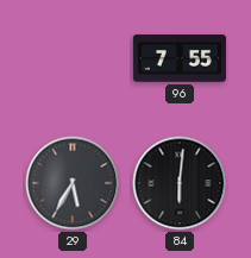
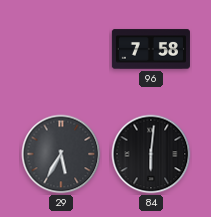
96: 7:55 -> 7:58
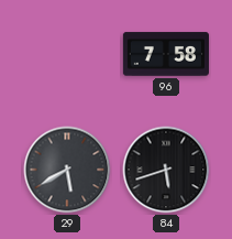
29: 5:35 -> 5:40
84: 6:01 -> 5:42
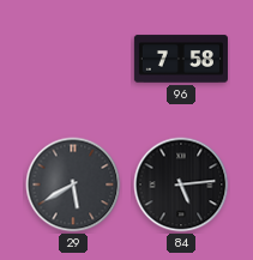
84: 5:42 -> 5:14
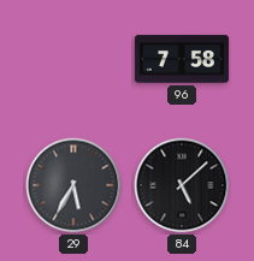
29: 5:40 -> 5:35
84: 5:14 -> 5:08
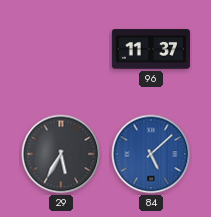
96: 7:58 -> 11:37
84 dial: black -> blue
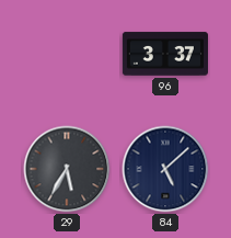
96: 11:37 -> 3:37
84 dial: blue -> navy
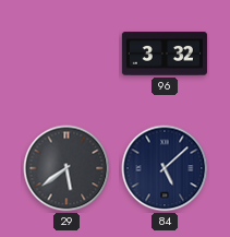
96: 3:37 -> 3:32
29: 5:35 -> 5:39
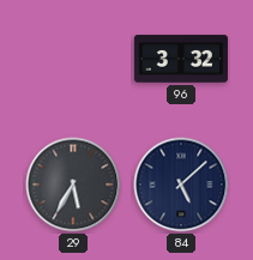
29: 5:39 -> 5:35
